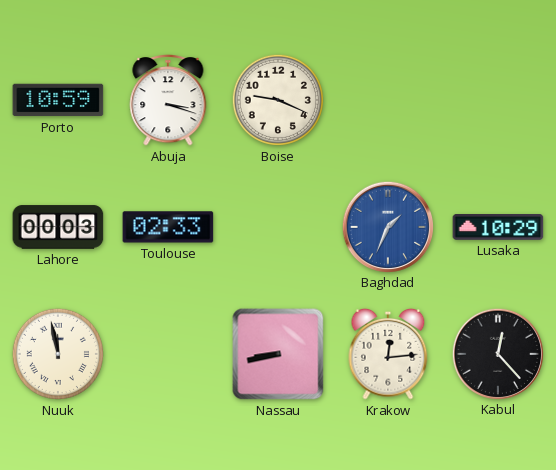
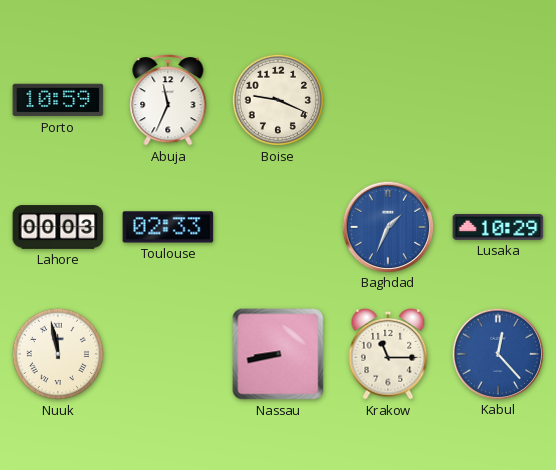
Abuja: 3:18 -> 11:34
Krakow: 12:14 -> 11:15
Kabul dial: black -> blue
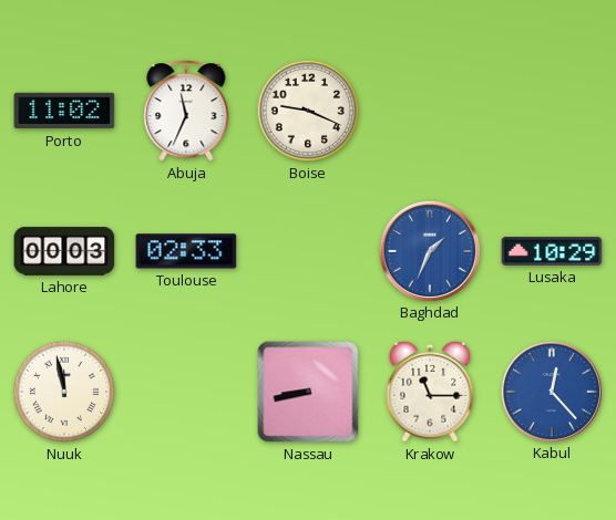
Porto: 10:59 -> 11:02
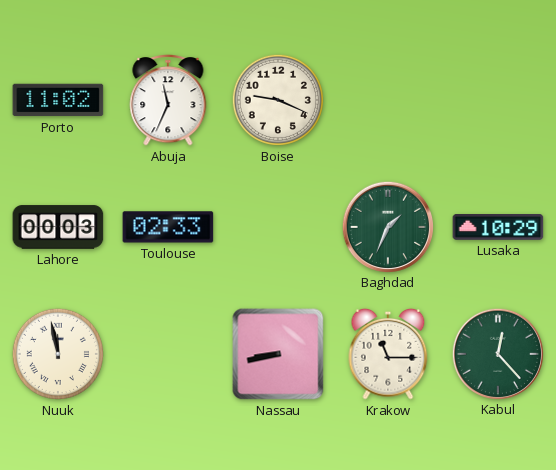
Baghdad dial: blue -> green
Kabul dial: blue -> green
